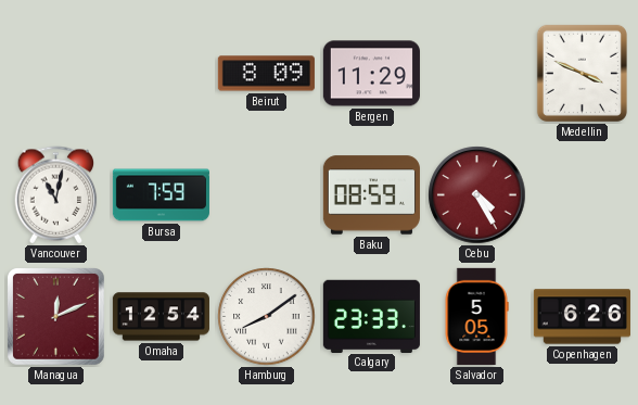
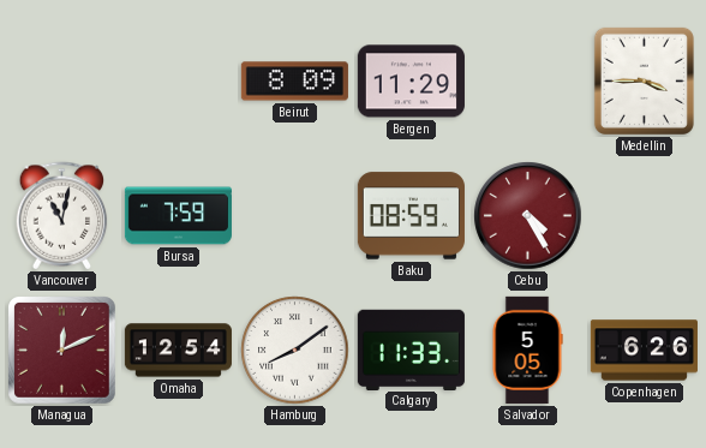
Medellin: 3:49 -> 3:45
Calgary: 23:33 -> 11:33
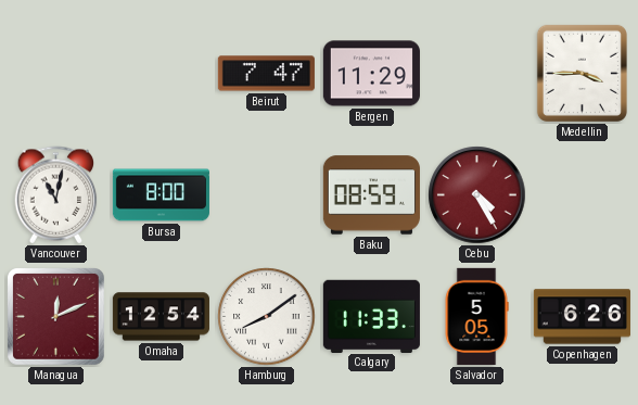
Beirut: 8:09 -> 7:47
Bursa: 7:59 -> 8:00
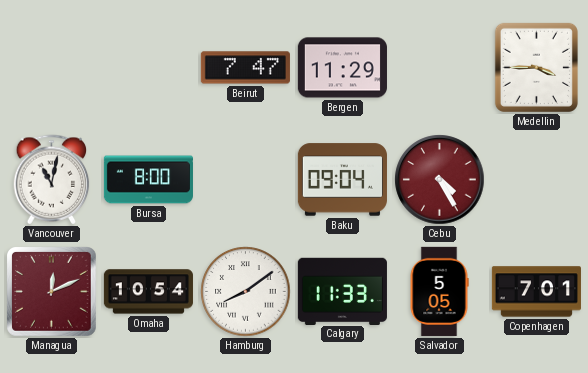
Baku: 08:59 -> 09:04
Omaha: 12:54 -> 10:54
Copenhagen: 6:26 -> 7:01
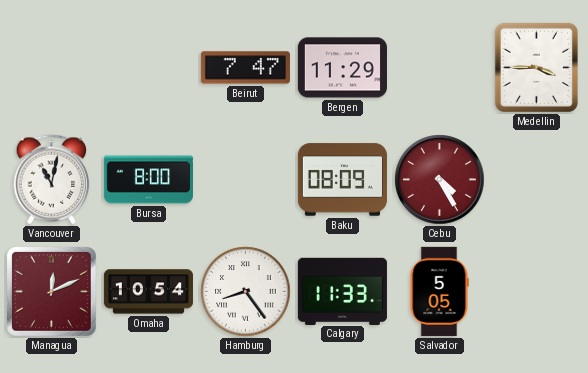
Baku: 09:04 -> 08:09
Hamburg: 8:09 -> 8:24
Copenhagen: 7:01 -> none
